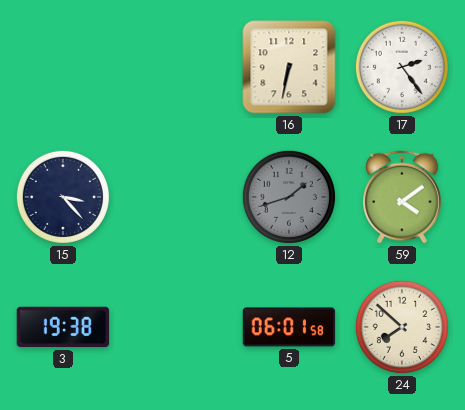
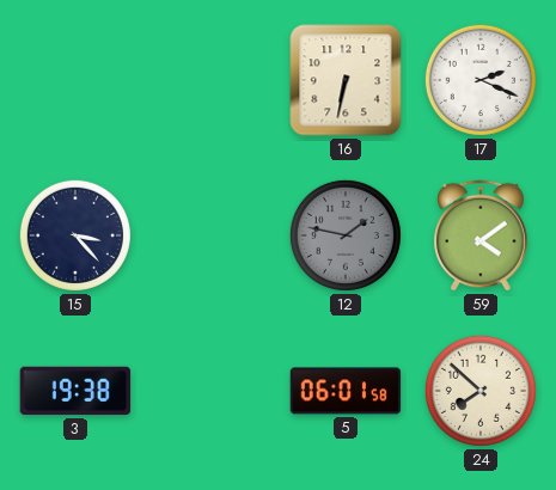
17: 2:24 -> 2:19
12: 1:42 -> 1:47
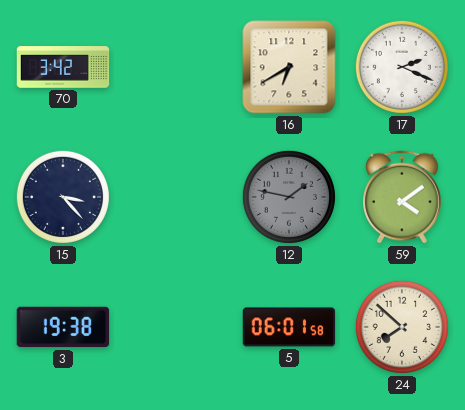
70: none -> 3:42
16: 6:32 -> 6:40
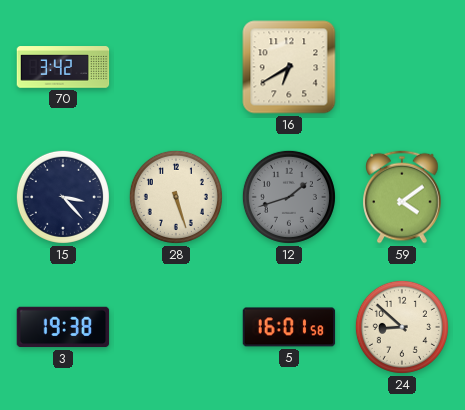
17: 2:19 -> none
28: none -> 5:27
12: 1:47 -> 1:42
5: 06:01 -> 16:01
24: 7:52 -> 8:52
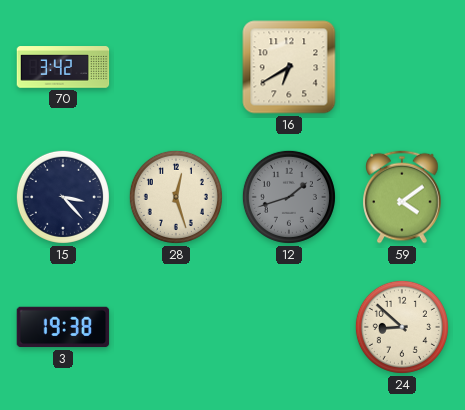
28: 5:27 -> 12:27
5: 16:01 -> none
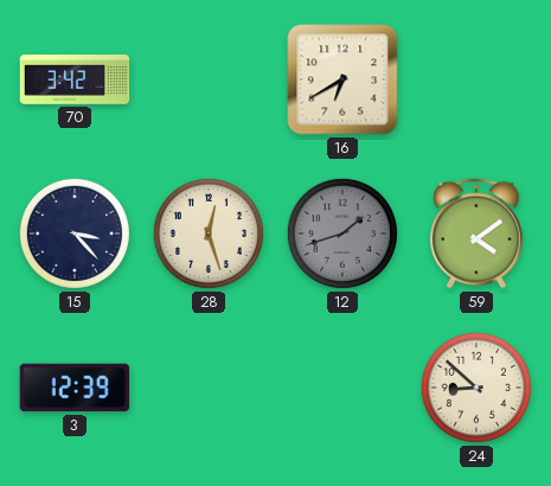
3: 19:38 -> 12:39
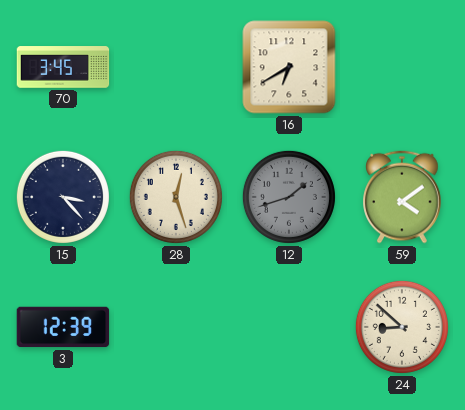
70: 3:42 -> 3:45
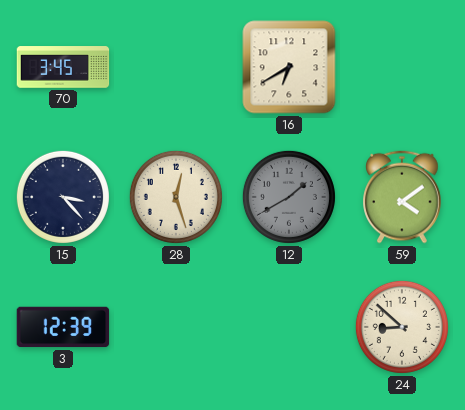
12: 1:42 -> 1:40
